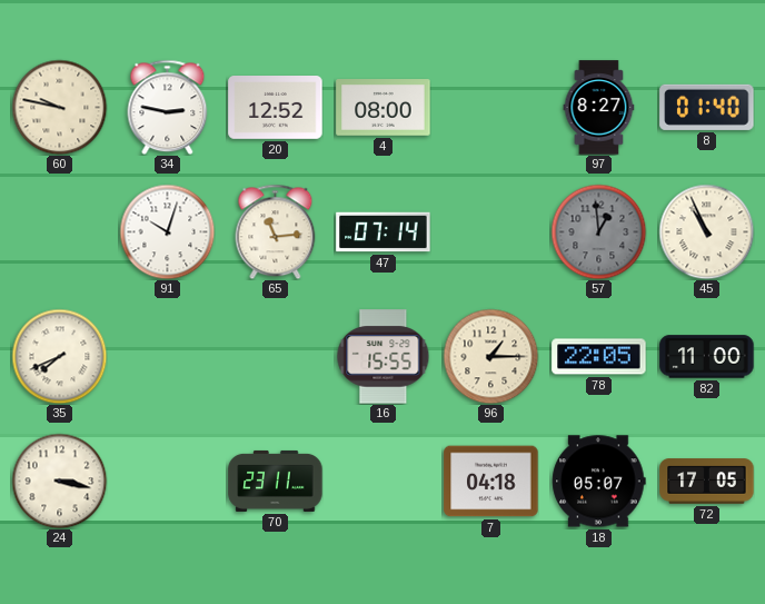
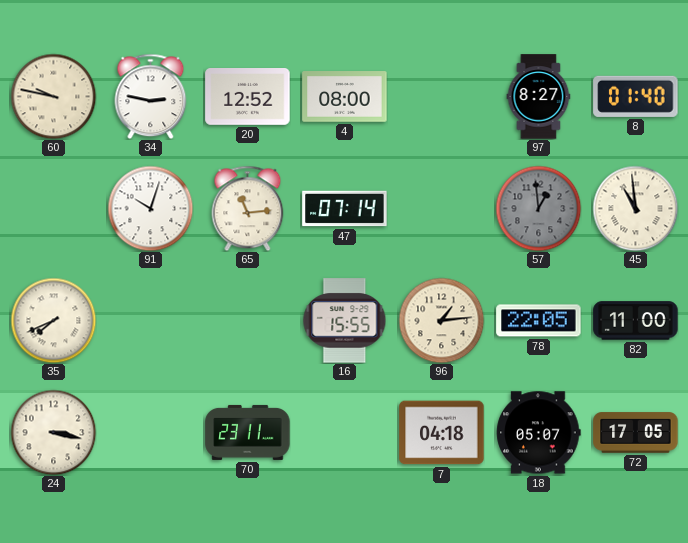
45: 10:56 -> 10:59
96: 1:15 -> 1:14
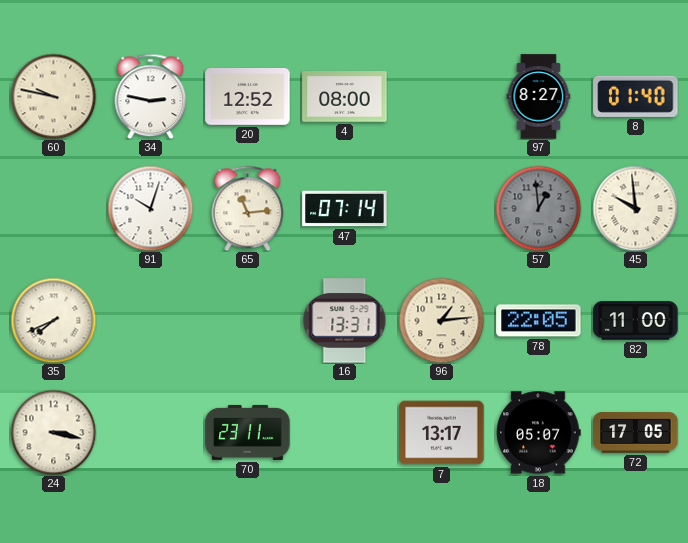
45: 10:59 -> 9:59
16: 15:55 -> 13:31
7: 04:18 -> 13:17
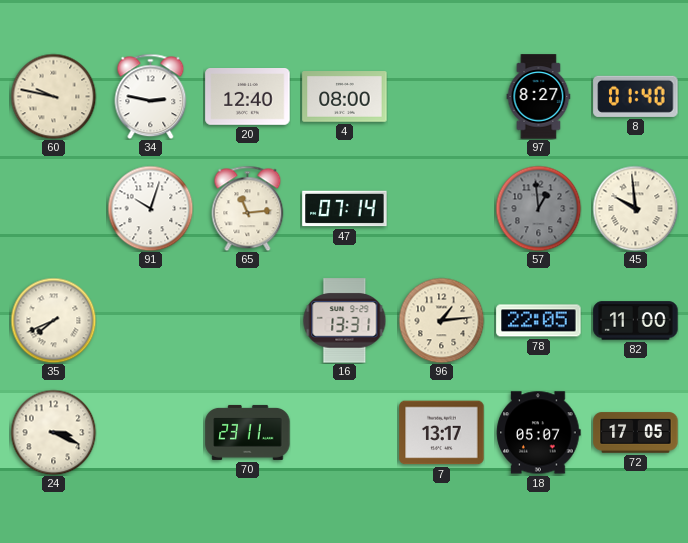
20: 12:52 -> 12:40
24: 3:17 -> 3:19
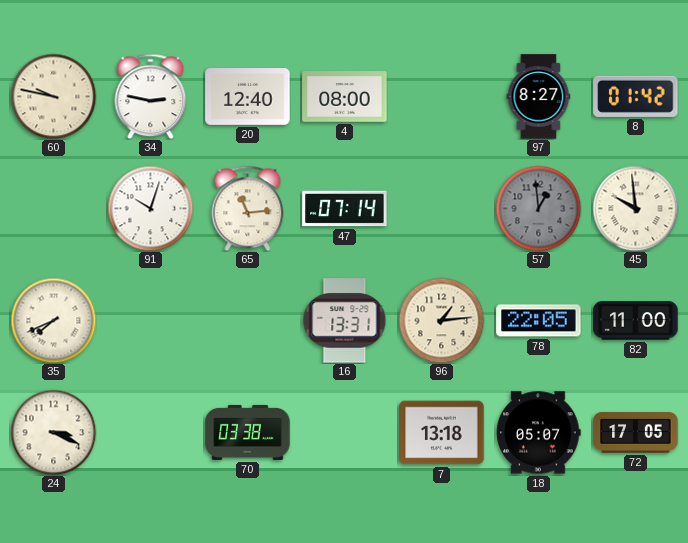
8: 01:40 -> 01:42
70: 23:11 -> 03:38
7: 13:17 -> 13:18
